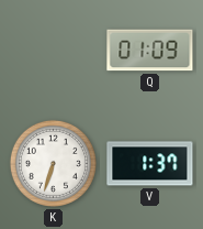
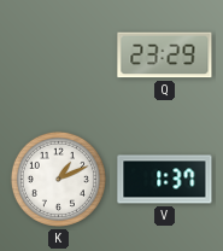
Q: 01:09 -> 23:29
K: 6:33 -> 1:11
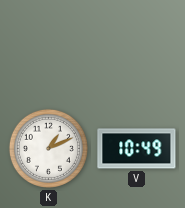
Q: 23:29 -> none
V: 1:37 -> 10:49
